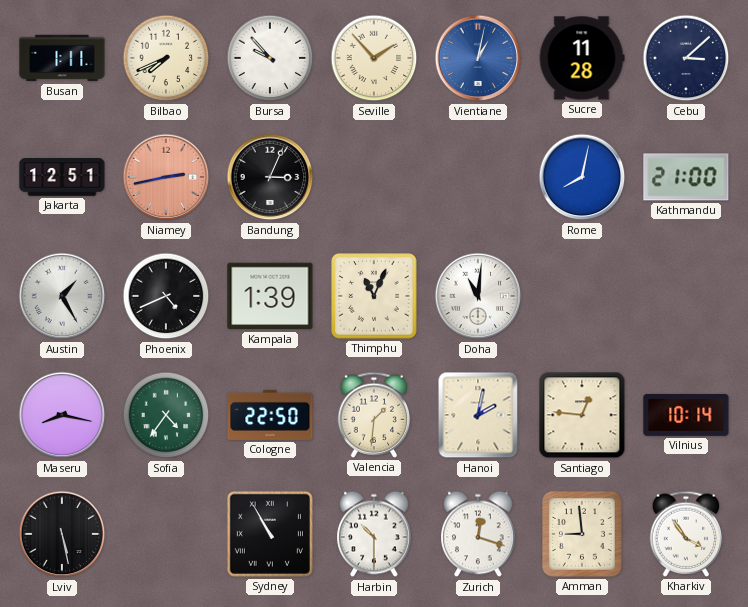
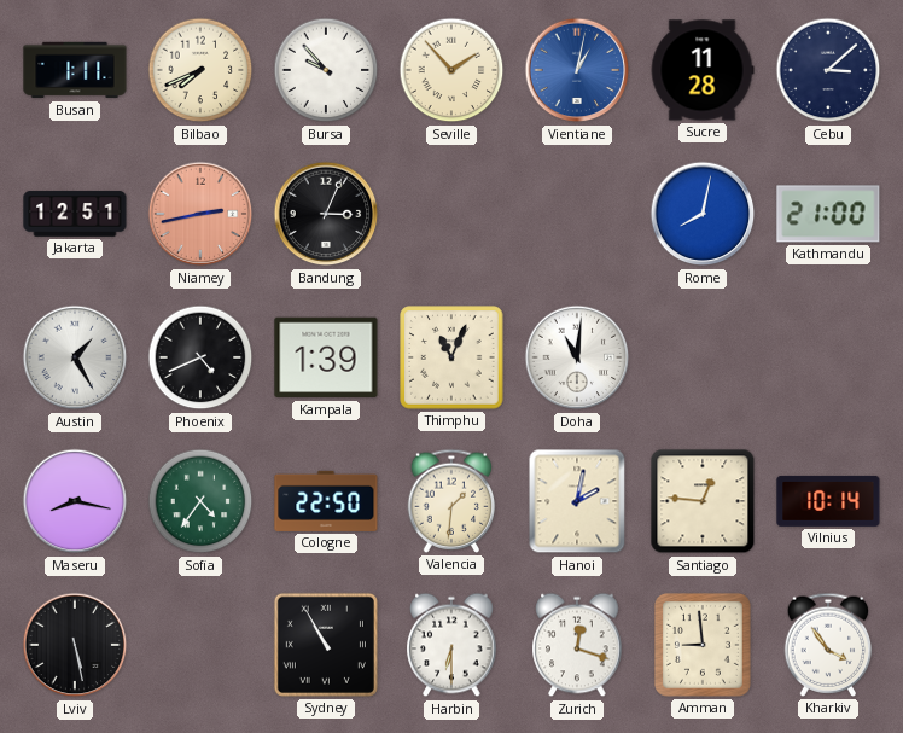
Harbin: 10:30 -> 6:30
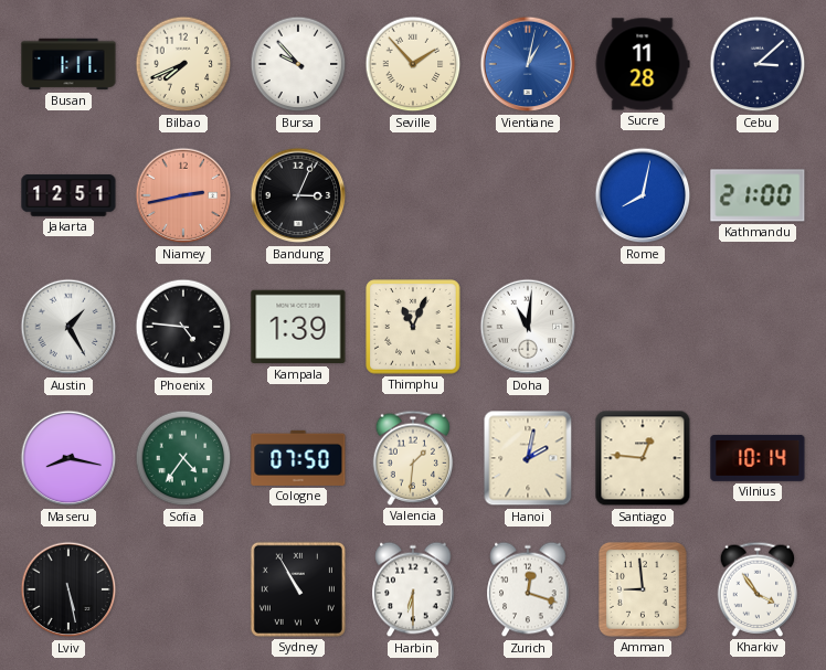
Phoenix: 4:41 -> 4:46
Cologne: 22:50 -> 07:50
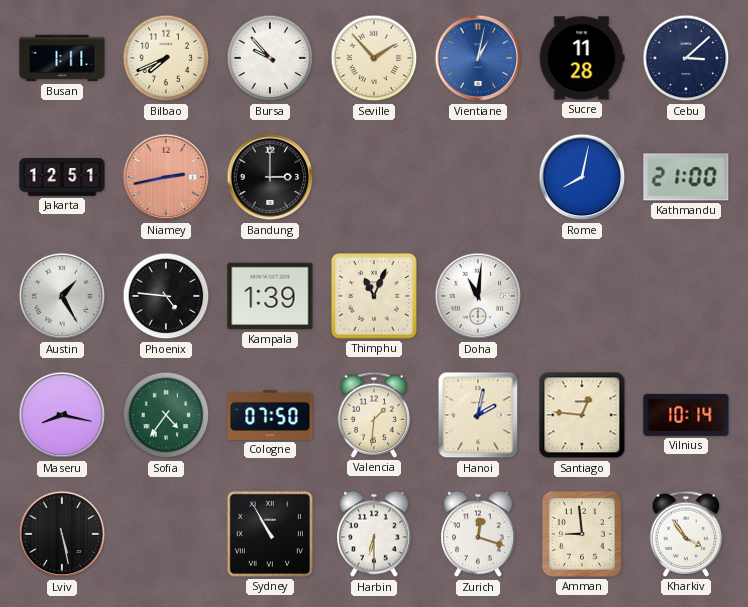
Bandung: 3:04 -> 3:00
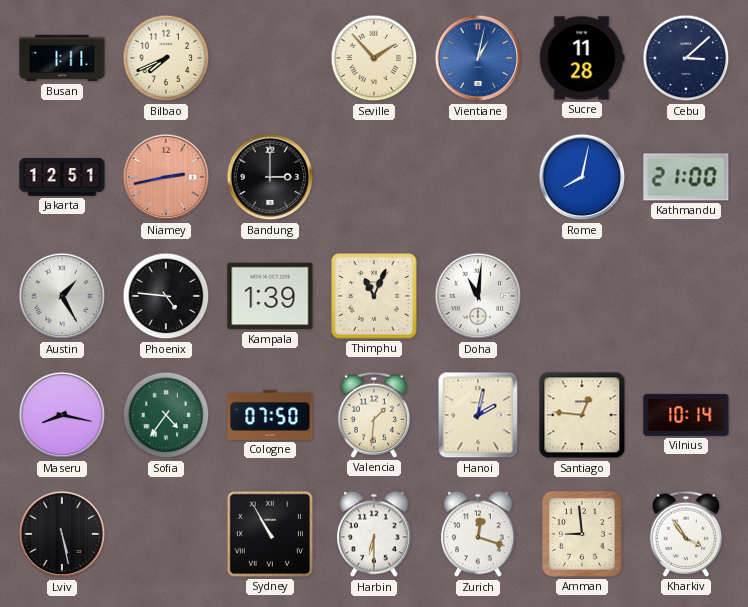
Bursa: 9:53 -> none
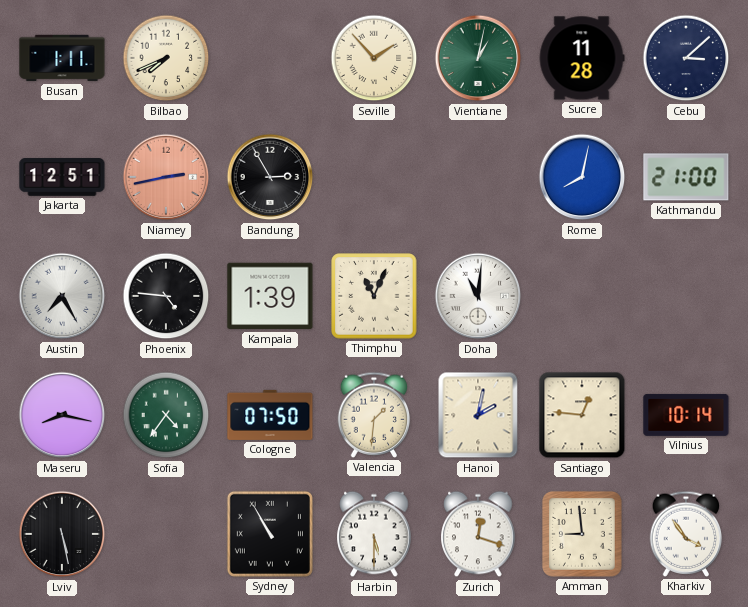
Vientiane dial: blue -> green
Bandung: 3:00 -> 2:55
Austin: 1:25 -> 7:25
Harbin: 6:30 -> 5:30
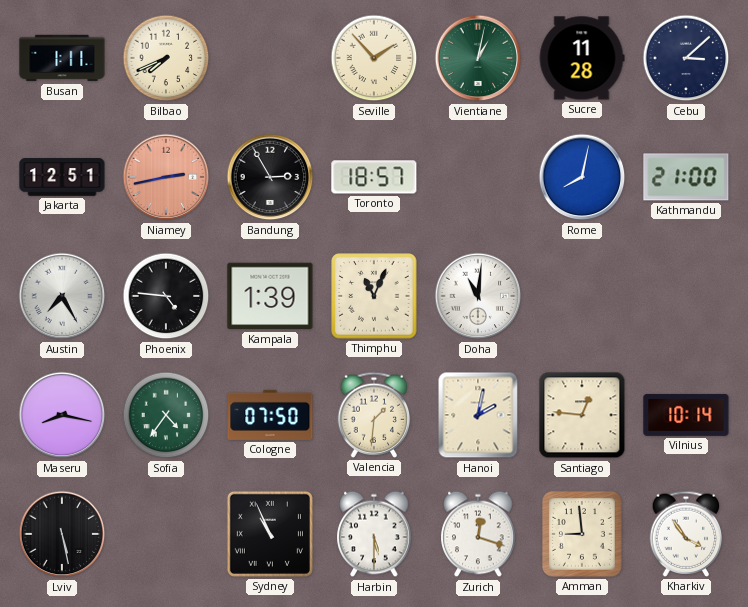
Toronto: none -> 18:57
Sydney: 10:55 -> 10:56
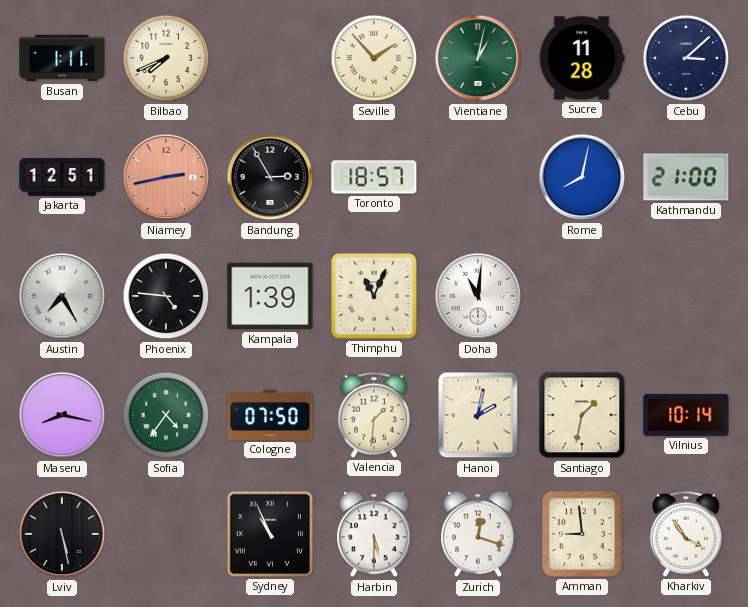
Santiago: 12:46 -> 1:32
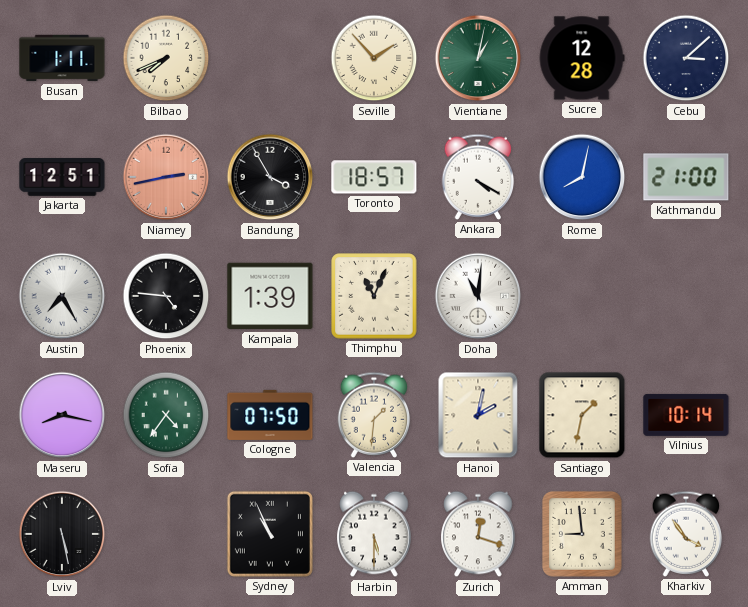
Sucre: 11:28 -> 12:28
Bandung: 2:55 -> 3:55
Ankara: none -> 4:20
